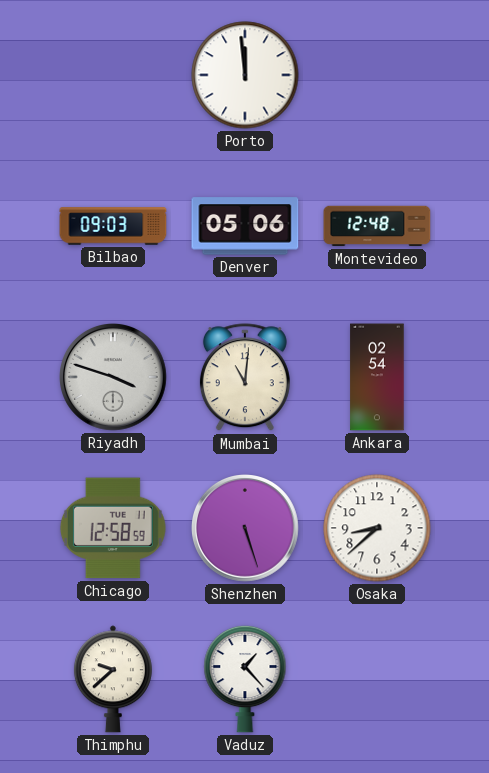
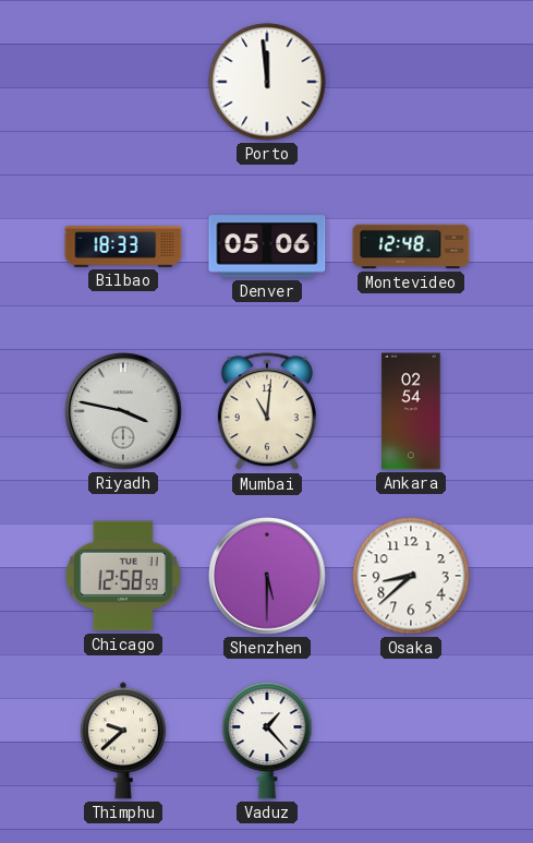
Bilbao: 09:03 -> 18:33
Riyadh: 3:48 -> 3:47
Shenzhen: 5:27 -> 5:30
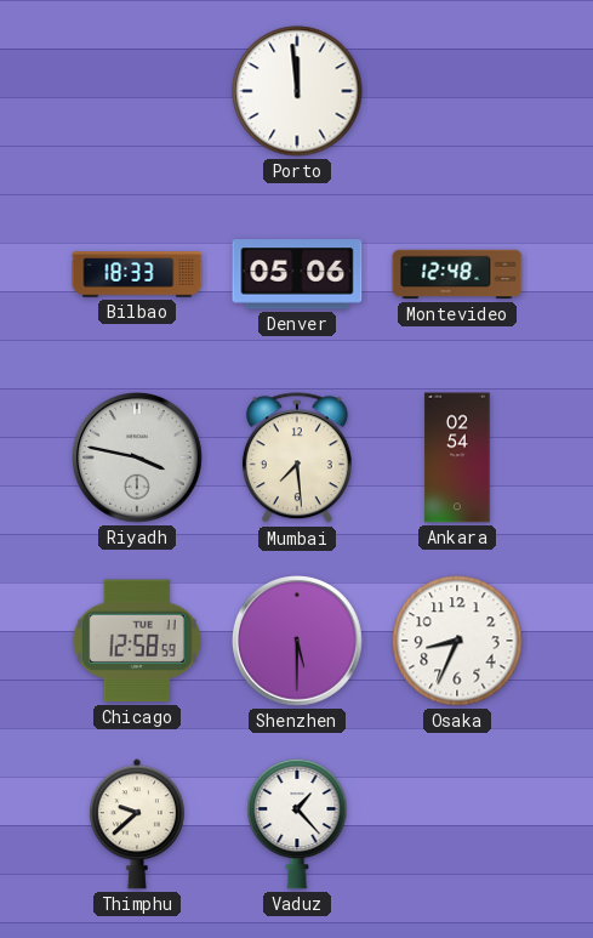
Mumbai: 11:01 -> 7:29
Osaka: 8:38 -> 8:34
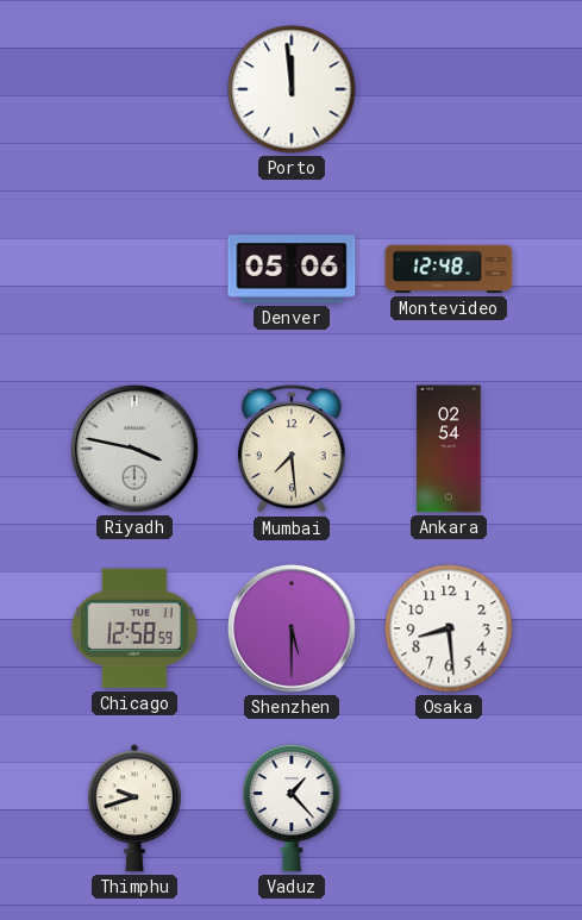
Bilbao: 18:33 -> none
Osaka: 8:34 -> 8:29
Thimphu: 9:38 -> 9:42
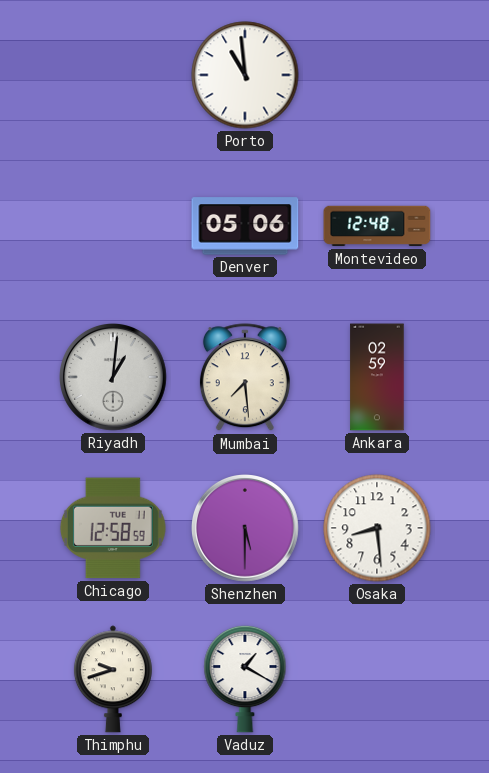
Porto: 11:59 -> 10:59
Riyadh: 3:47 -> 1:01
Ankara: 02:54 -> 02:59
Vaduz: 1:23 -> 1:20
